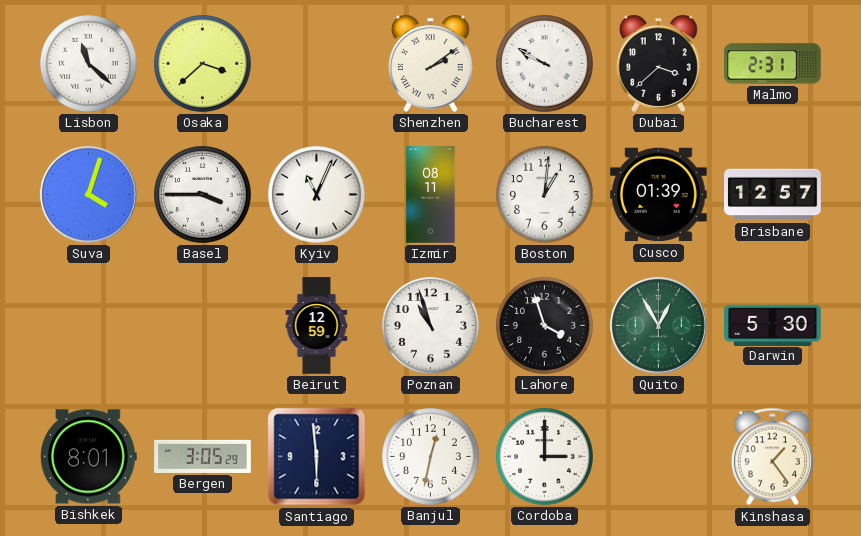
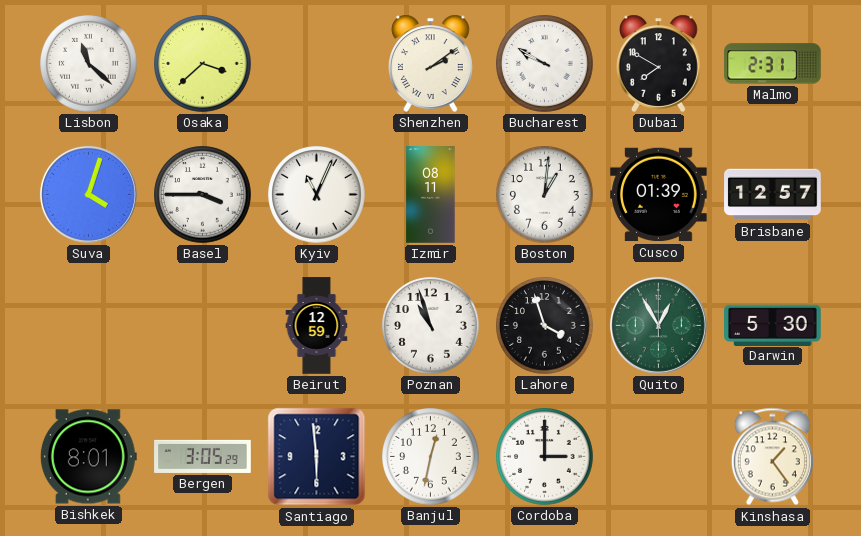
Dubai: 3:38 -> 7:50
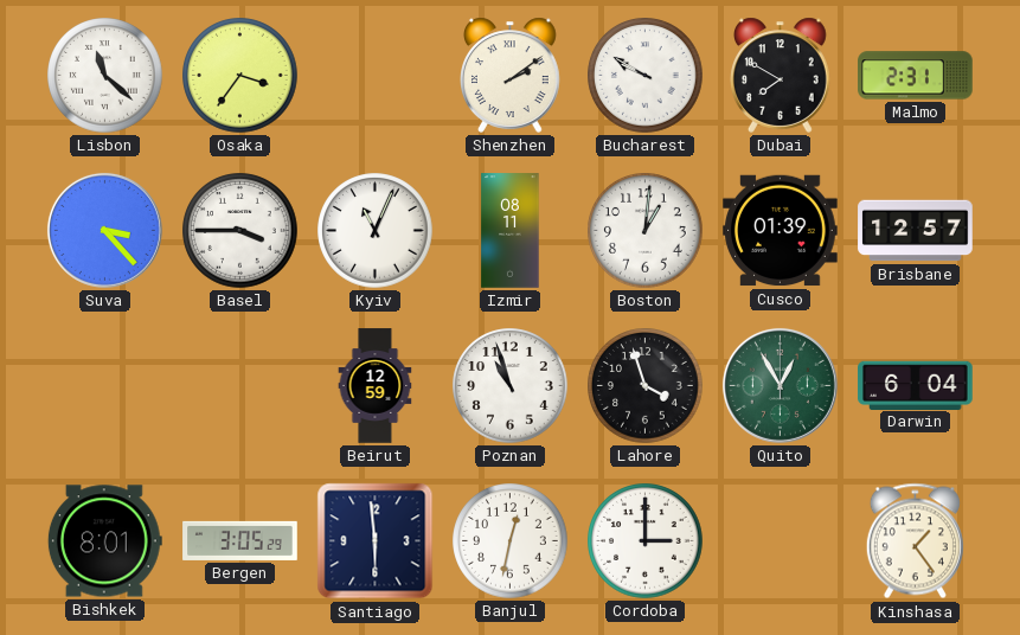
Osaka: 3:38 -> 3:36
Suva: 4:03 -> 3:23
Darwin: 5:30 -> 6:04
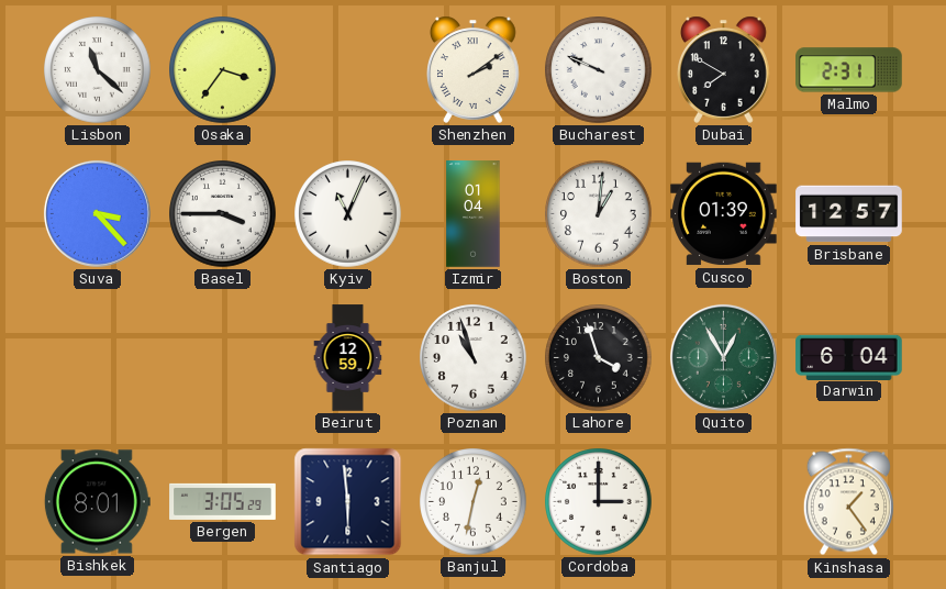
Bucharest: 9:50 -> 9:49
Izmir: 08:11 -> 01:04
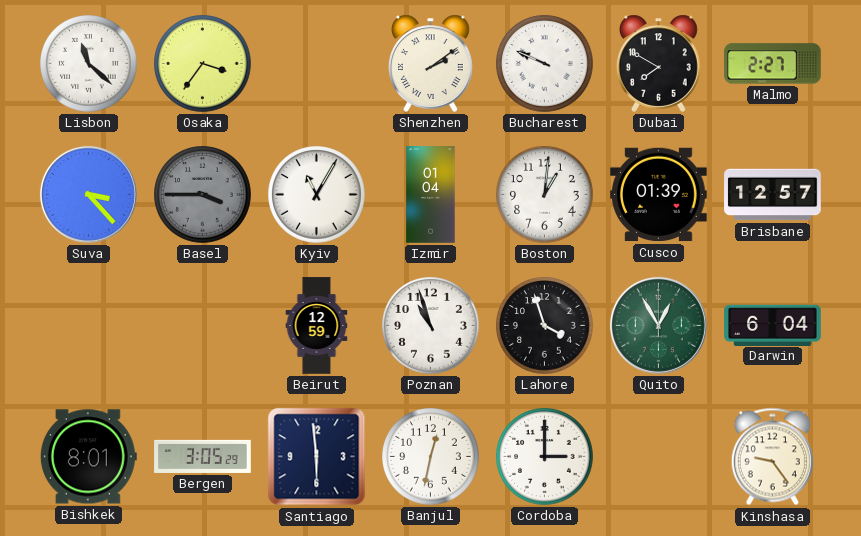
Malmo: 2:31 -> 2:27
Basel dial: white -> grey
Kyiv: 11:04 -> 11:05
Kinshasa: 1:24 -> 9:24
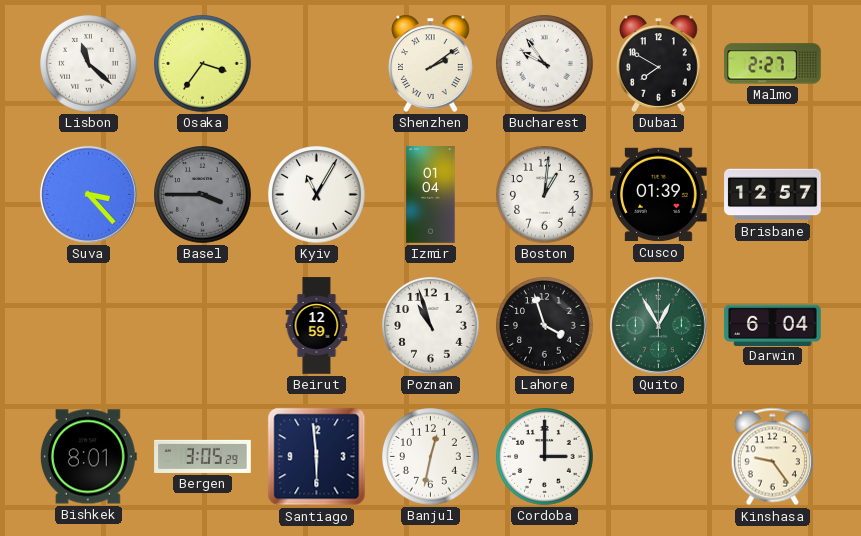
Bucharest: 9:49 -> 9:54
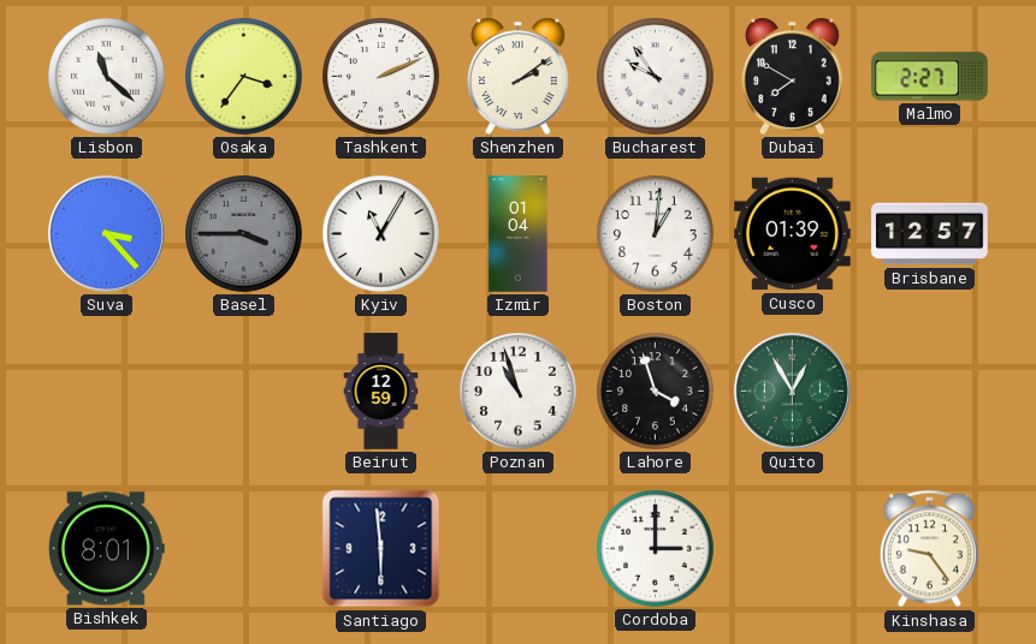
Tashkent: none -> 2:11
Darwin: 6:04 -> none
Bergen: 3:05 -> none
Banjul: 12:32 -> none
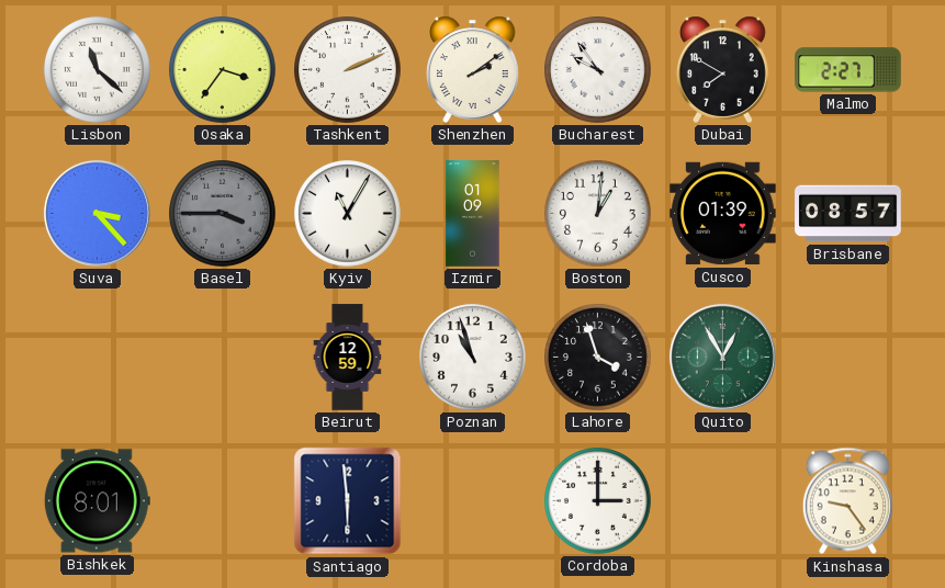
Izmir: 01:04 -> 01:09
Brisbane: 12:57 -> 08:57
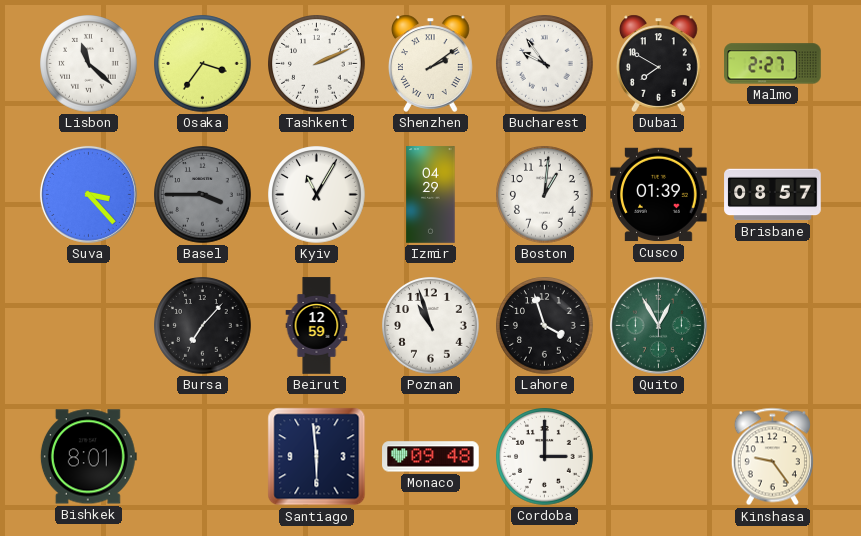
Izmir: 01:09 -> 04:29
Bursa: none -> 7:07
Monaco: none -> 09:48
